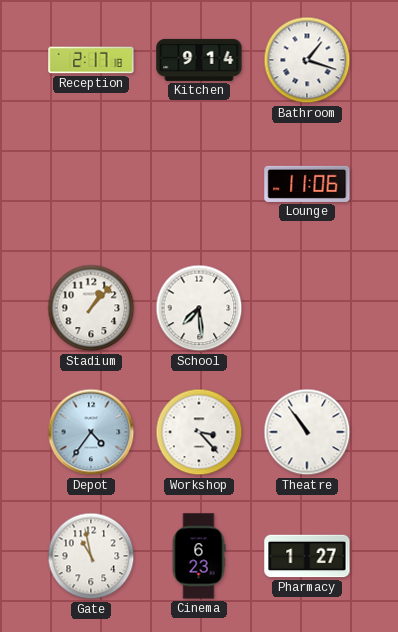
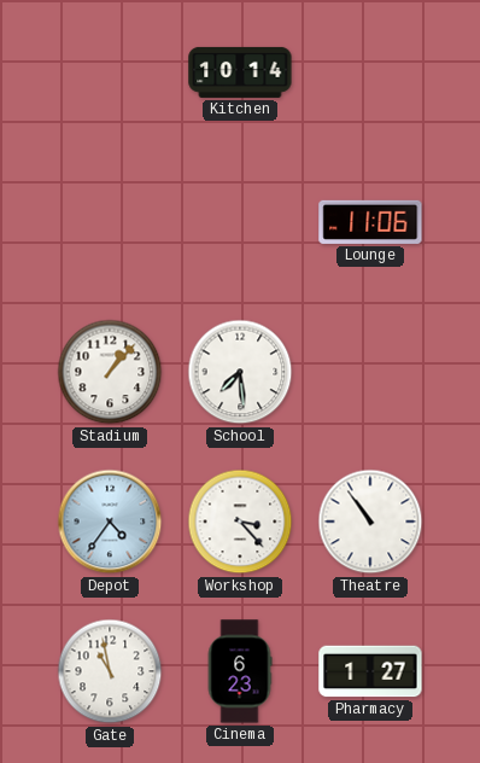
Reception: 2:17 -> none
Kitchen: 9:14 -> 10:14
Bathroom: 1:18 -> none
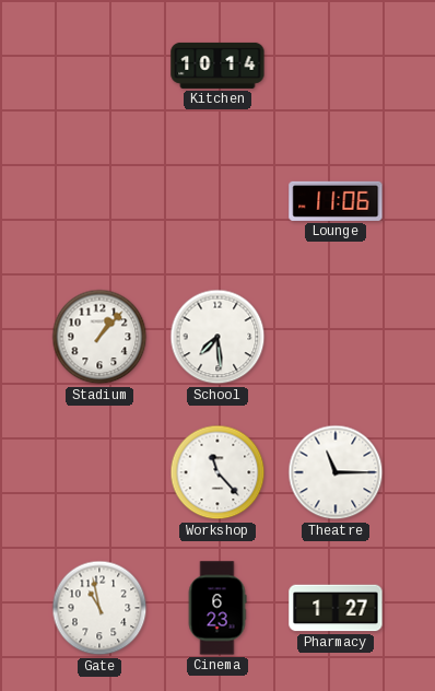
Depot: 4:36 -> none
Workshop: 3:23 -> 11:23
Theatre: 10:54 -> 11:15
